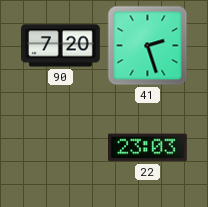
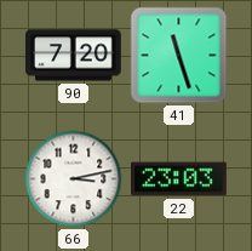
41: 2:27 -> 11:27
66: none -> 3:13
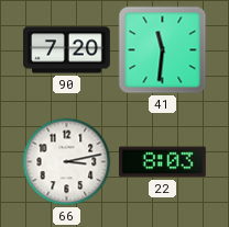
41: 11:27 -> 11:31
22: 23:03 -> 8:03
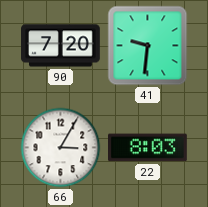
41: 11:31 -> 9:31
66: 3:13 -> 3:05
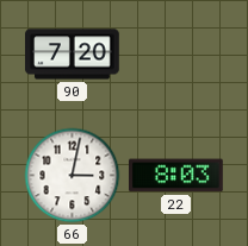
41: 9:31 -> none
66: 3:05 -> 3:02
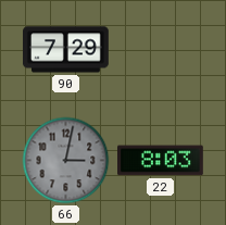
90: 7:20 -> 7:29
66 dial: white -> grey
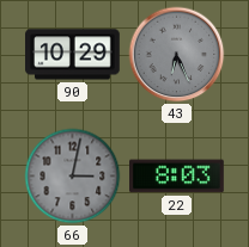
90: 7:29 -> 10:29
43: none -> 6:26
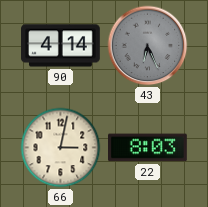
90: 10:29 -> 4:14
66 dial: grey -> cream
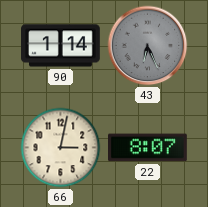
90: 4:14 -> 1:14
22: 8:03 -> 8:07
